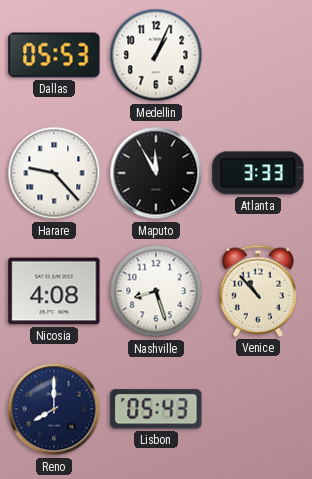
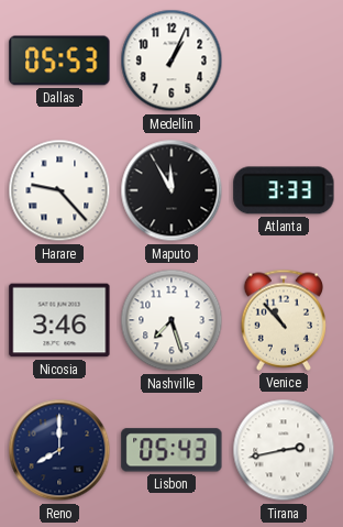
Nicosia: 4:08 -> 3:46
Nashville: 8:27 -> 7:27
Tirana: none -> 2:43
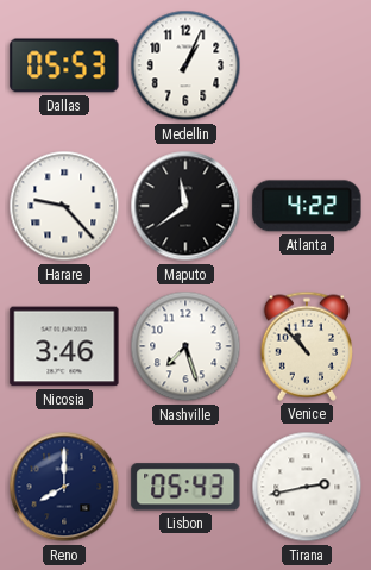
Maputo: 11:55 -> 11:39
Atlanta: 3:33 -> 4:22
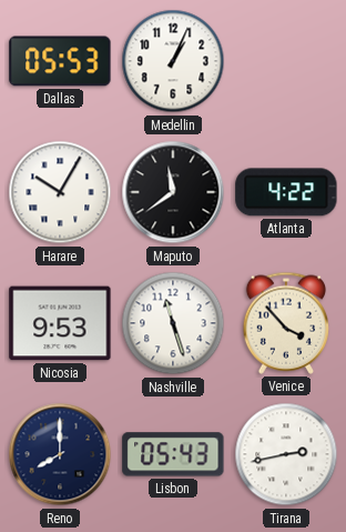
Harare: 9:23 -> 10:05
Nicosia: 3:46 -> 9:53
Nashville: 7:27 -> 11:27
Venice: 10:53 -> 3:53
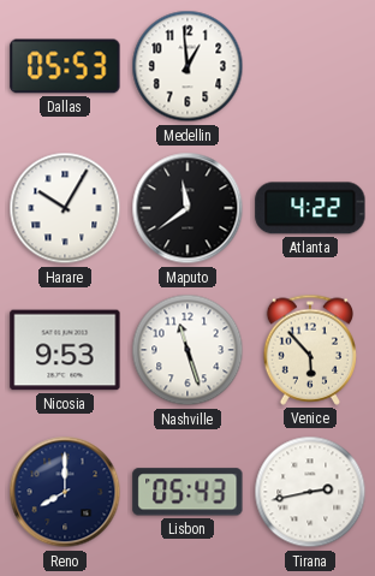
Medellin: 1:04 -> 12:59
Venice: 3:53 -> 5:53
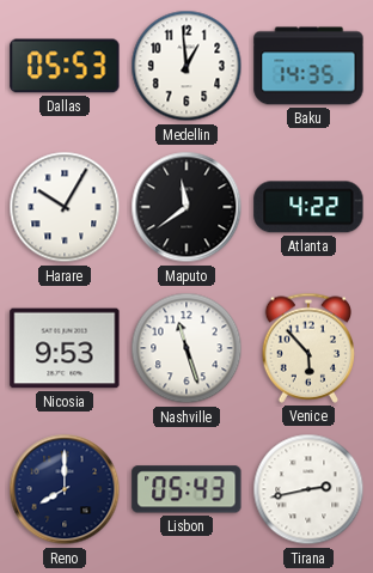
Baku: none -> 14:35
